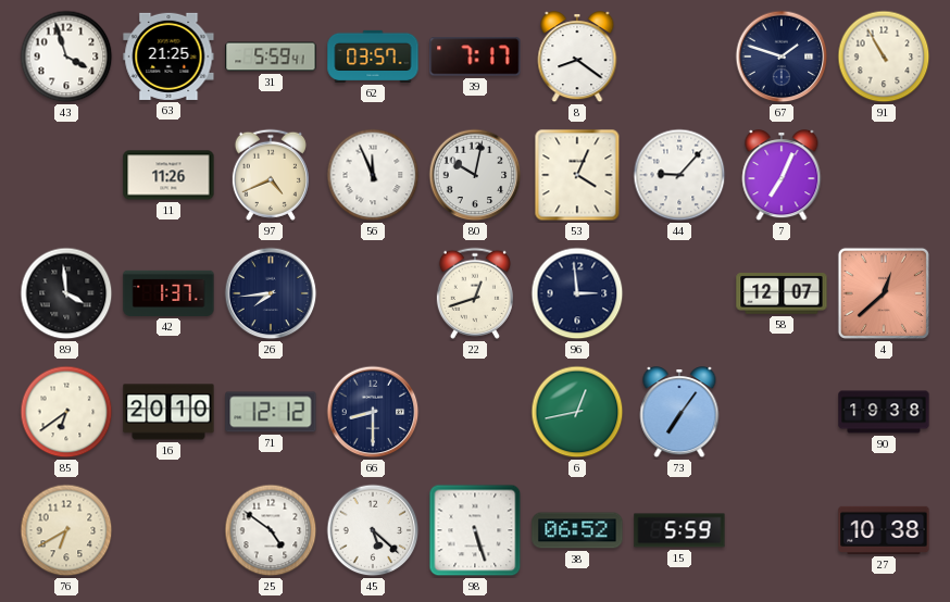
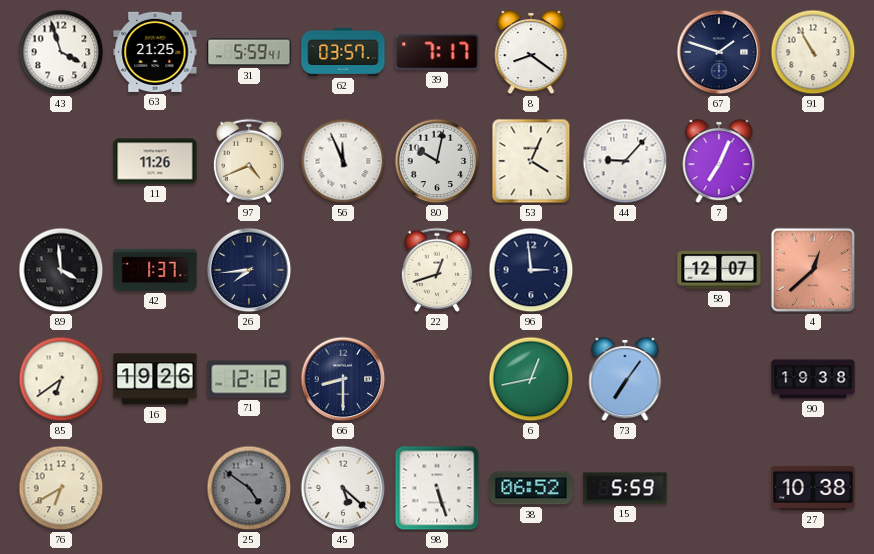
16: 20:10 -> 19:26
25 dial: white -> grey
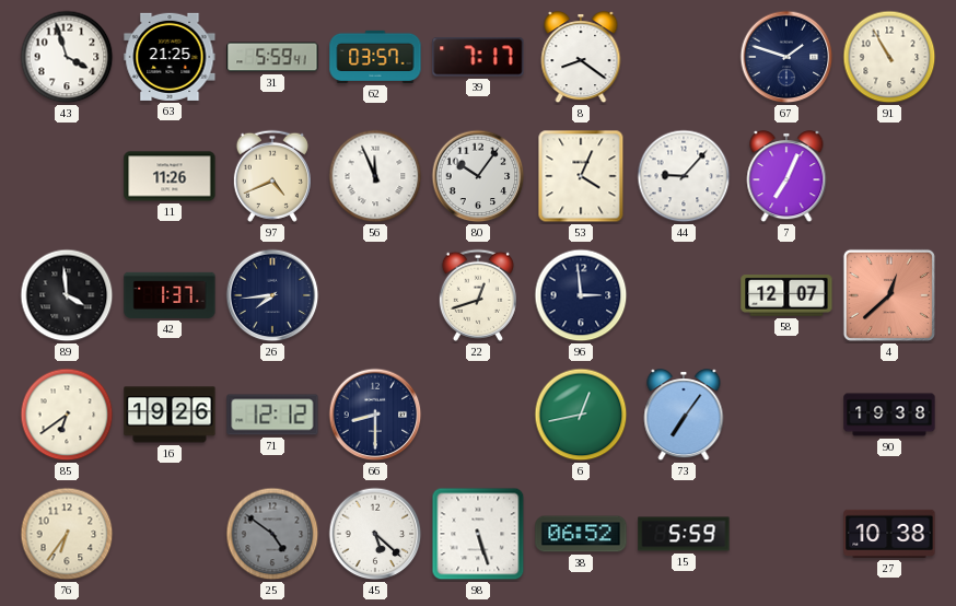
80: 10:02 -> 10:06
76: 6:40 -> 6:36
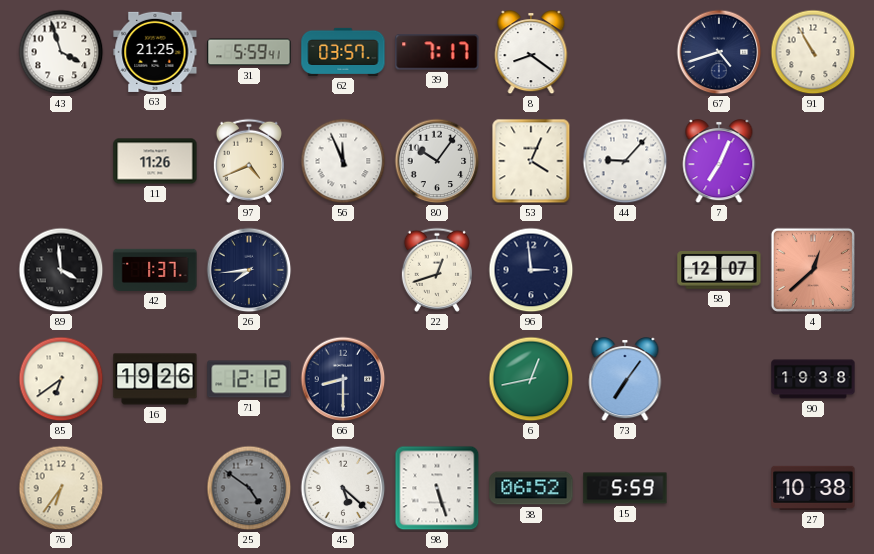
67: 1:48 -> 4:42
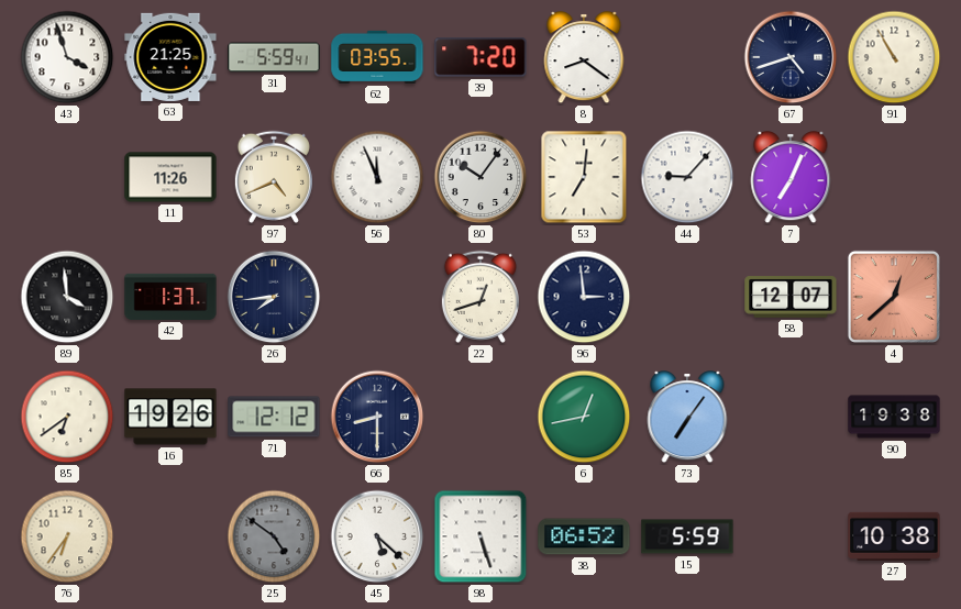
62: 03:57 -> 03:55
39: 7:17 -> 7:20
53: 4:04 -> 7:01
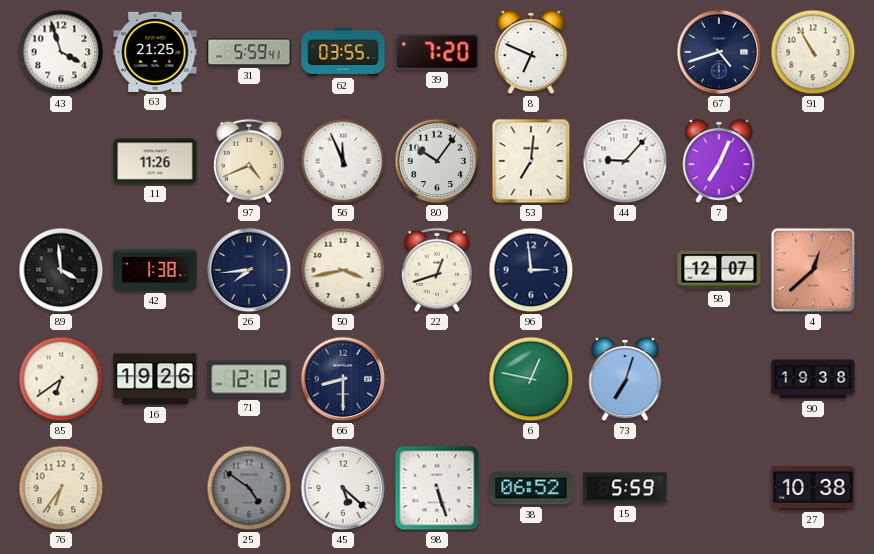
8: 8:21 -> 6:49
42: 1:37 -> 1:38
50: none -> 3:43
6: 12:43 -> 12:47
73: 7:06 -> 7:03
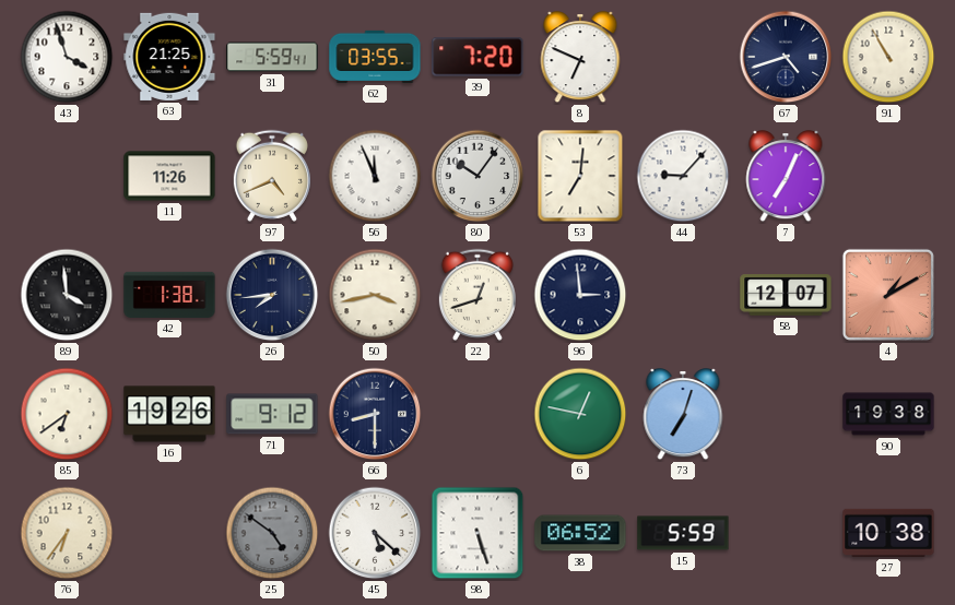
4: 12:38 -> 1:10
71: 12:12 -> 9:12
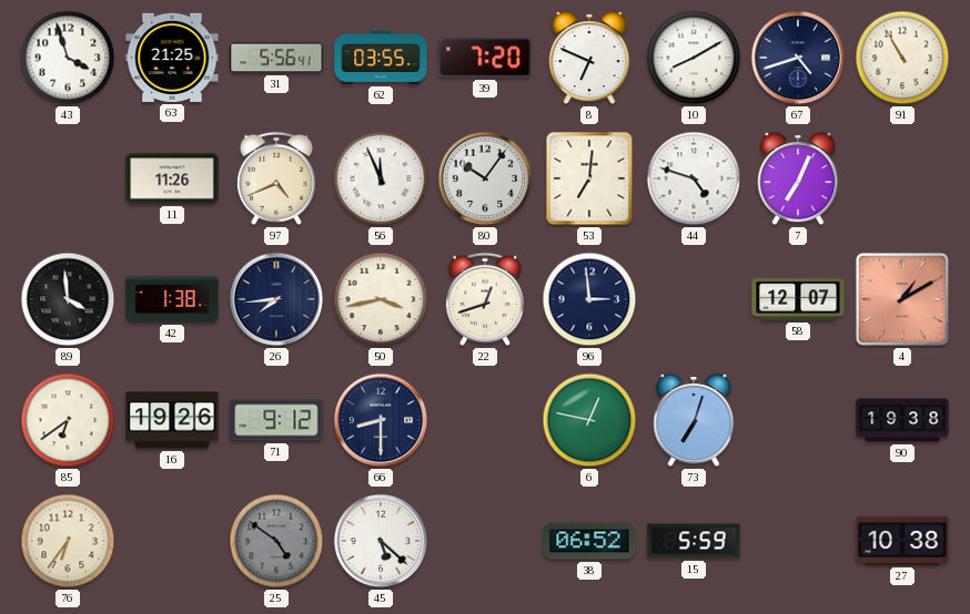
31: 5:59 -> 5:56
10: none -> 8:10
44: 9:07 -> 4:48
98: 5:27 -> none
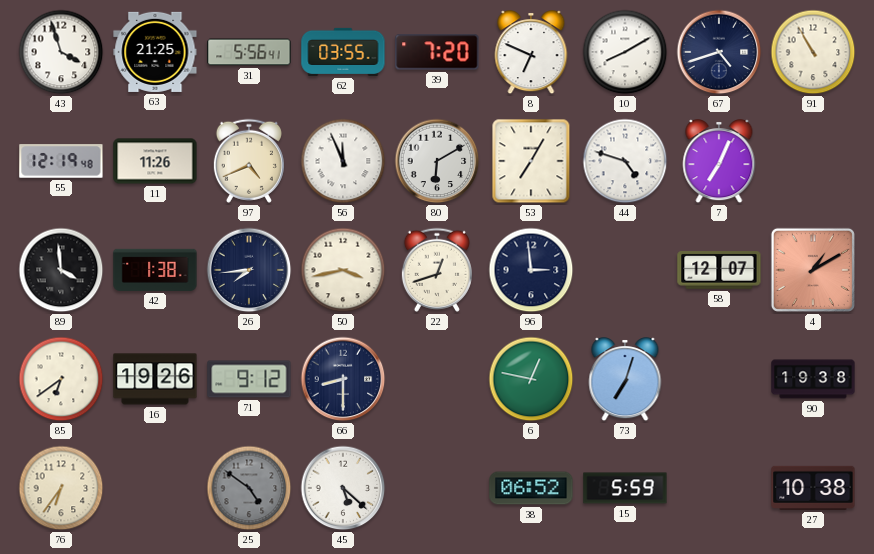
55: none -> 12:19
80: 10:06 -> 6:10
53: 7:01 -> 7:05
